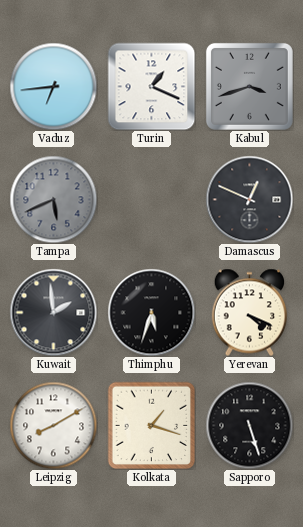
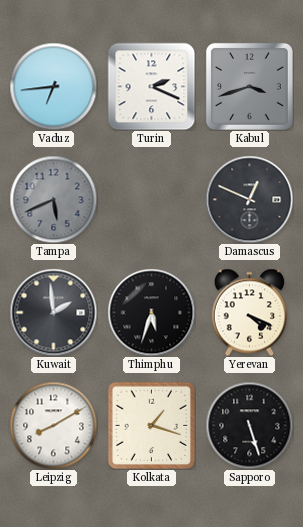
Turin: 1:19 -> 2:19
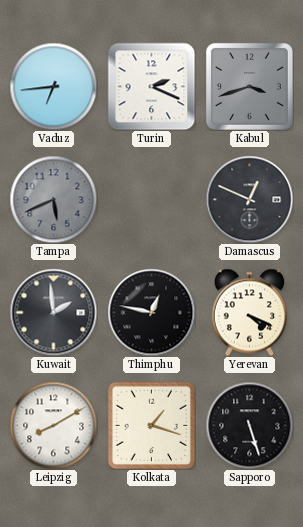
Thimphu: 5:33 -> 12:47
